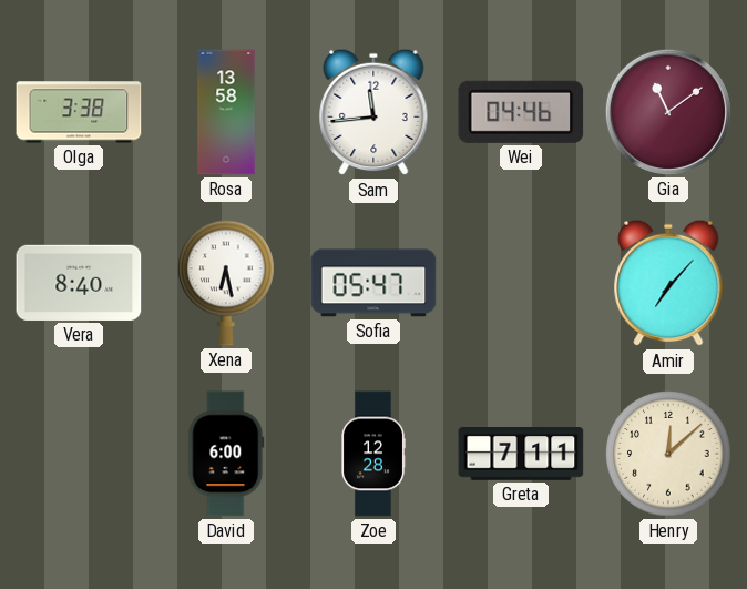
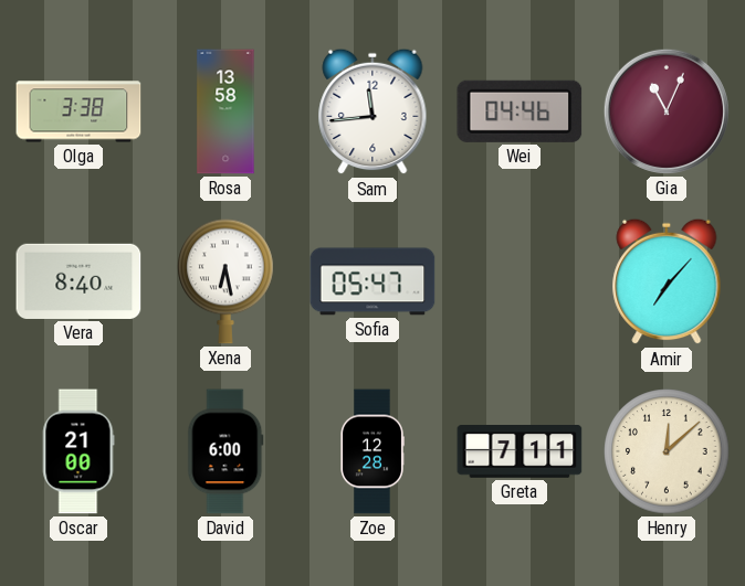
Gia: 11:09 -> 11:04
Oscar: none -> 21:00
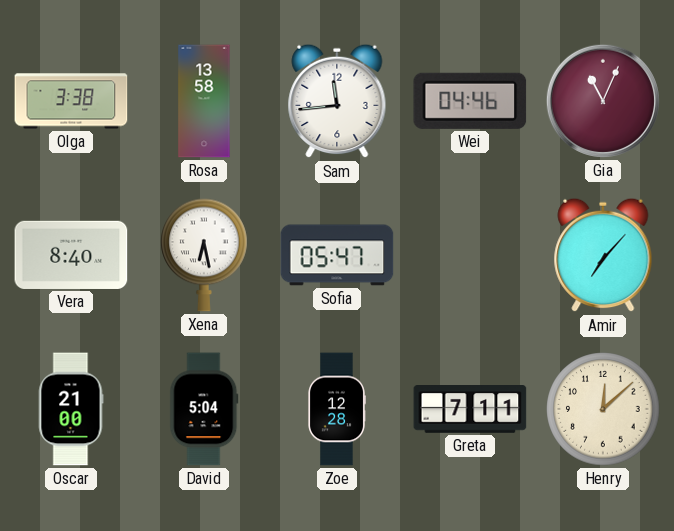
David: 6:00 -> 5:04
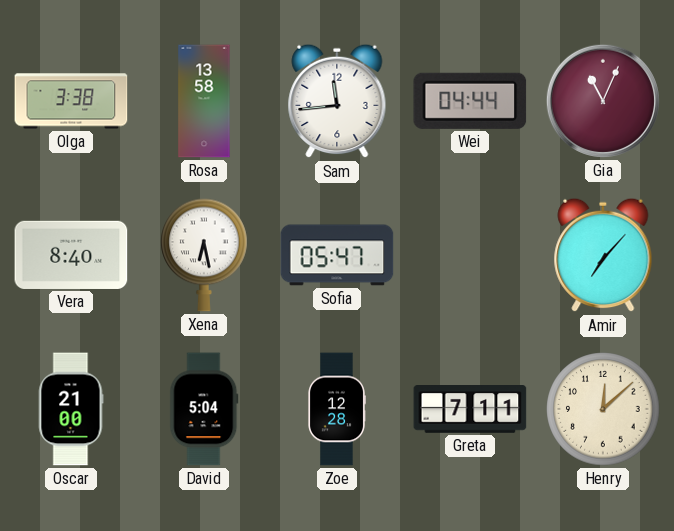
Wei: 04:46 -> 04:44
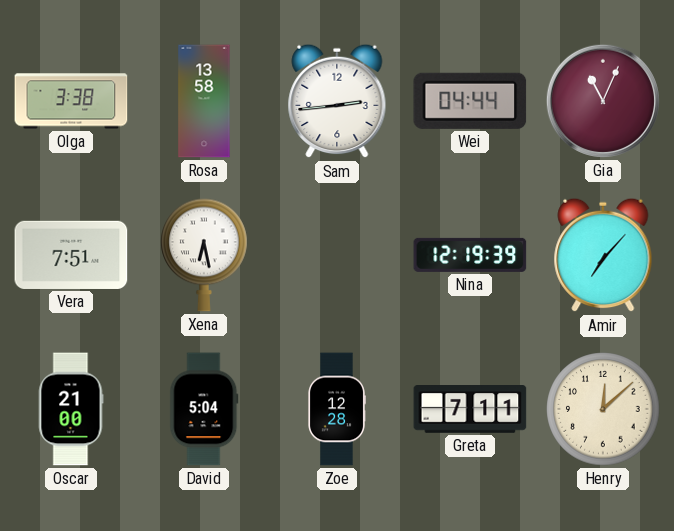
Sam: 11:44 -> 2:44
Vera: 8:40 -> 7:51
Sofia: 05:47 -> none
Nina: none -> 12:19
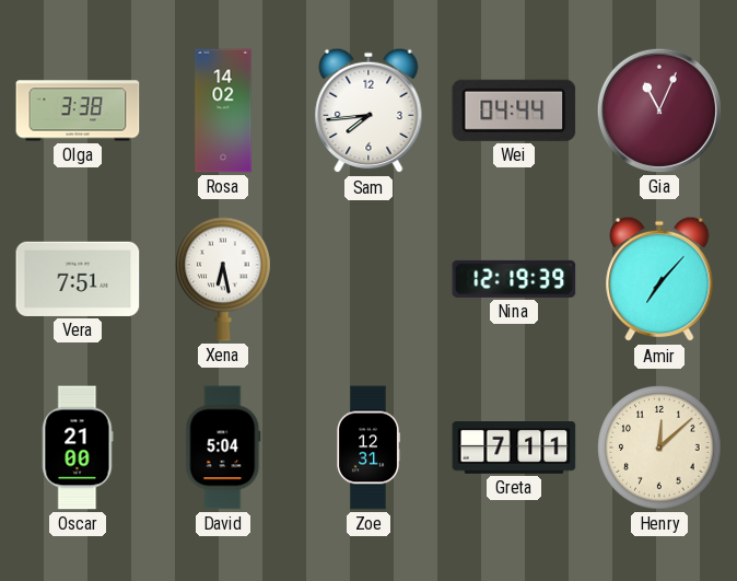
Rosa: 13:58 -> 14:02
Sam: 2:44 -> 7:44
Zoe: 12:28 -> 12:31
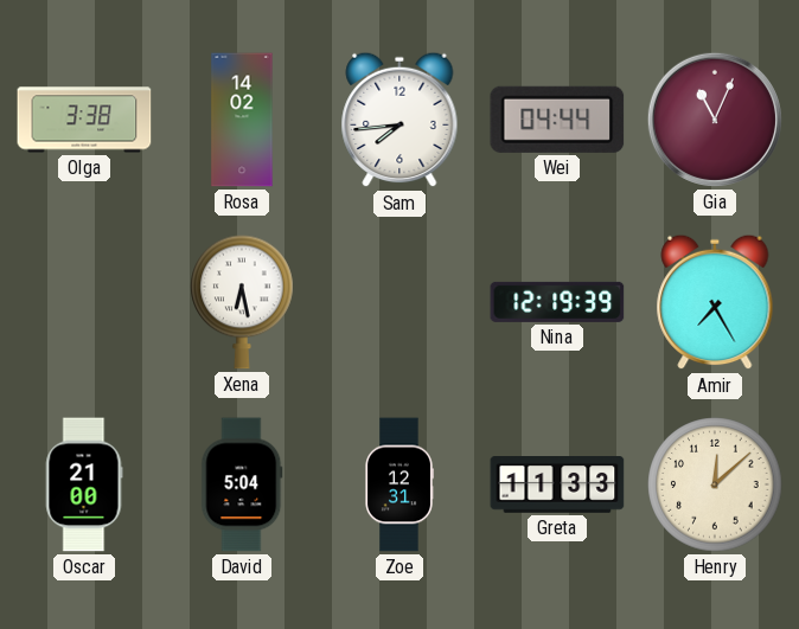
Vera: 7:51 -> none
Amir: 7:07 -> 7:25
Greta: 7:11 -> 11:33
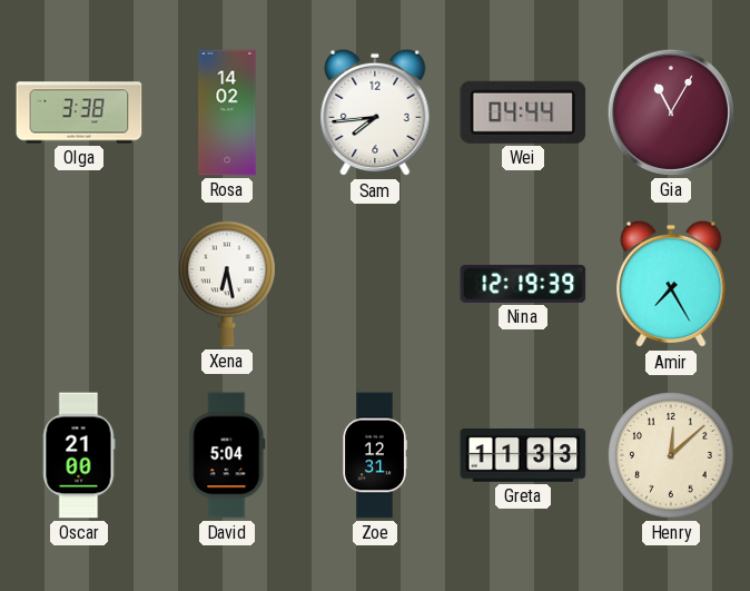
Gia: 11:04 -> 11:05
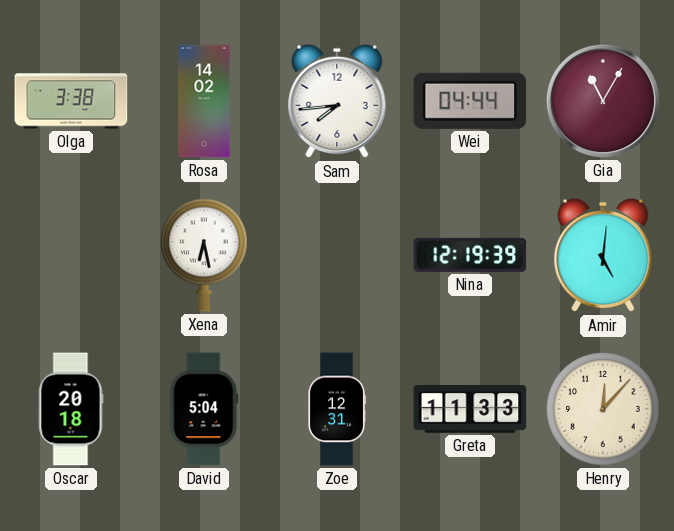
Amir: 7:25 -> 5:01
Oscar: 21:00 -> 20:18
Henry: 12:08 -> 12:07
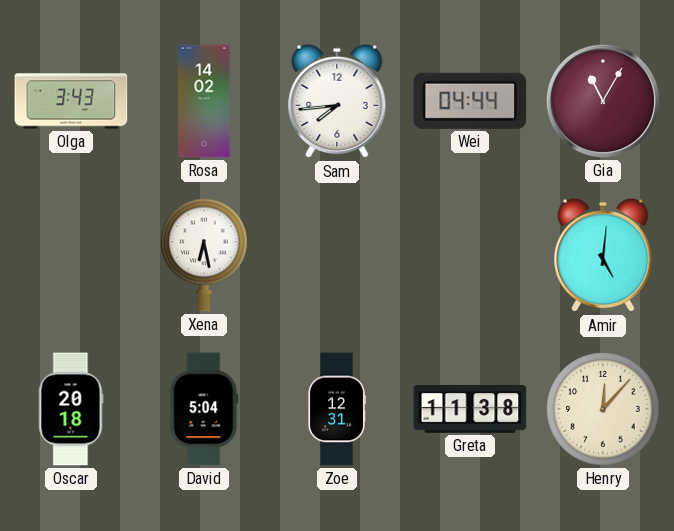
Olga: 3:38 -> 3:43
Nina: 12:19 -> none
Greta: 11:33 -> 11:38
